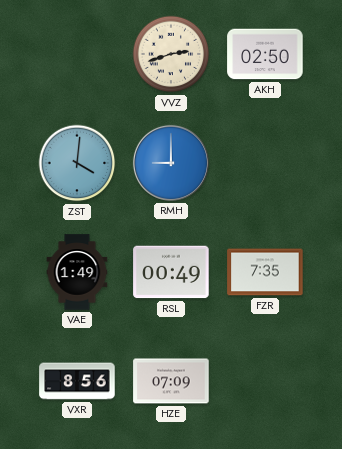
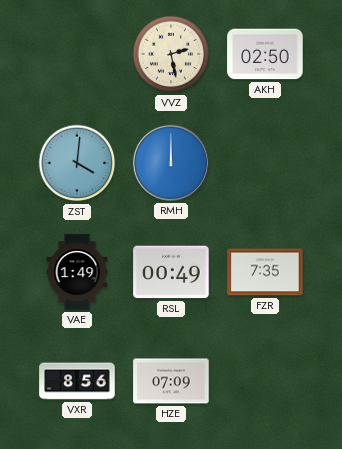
VVZ: 2:42 -> 2:28
RMH: 9:00 -> 12:00
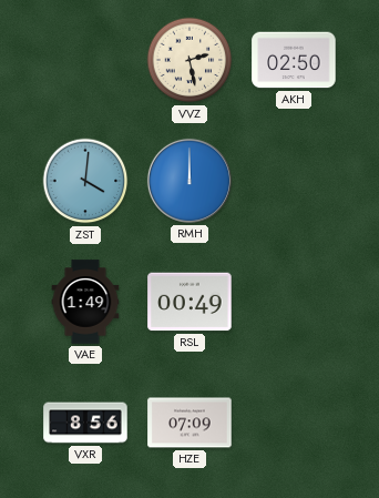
FZR: 7:35 -> none
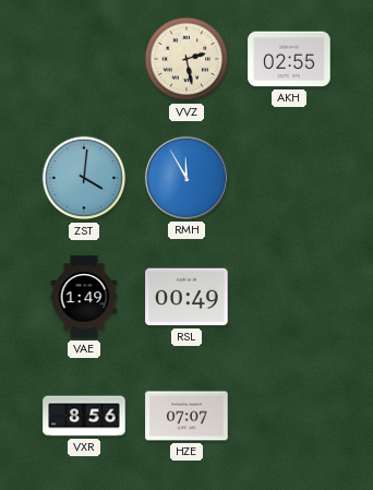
AKH: 02:50 -> 02:55
RMH: 12:00 -> 11:55
HZE: 07:09 -> 07:07
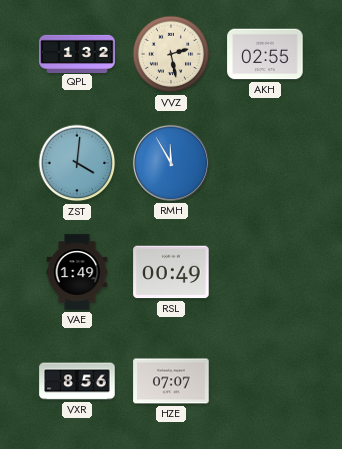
QPL: none -> 1:32
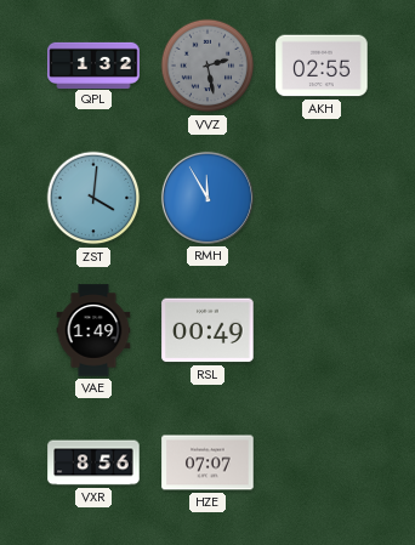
VVZ dial: cream -> grey
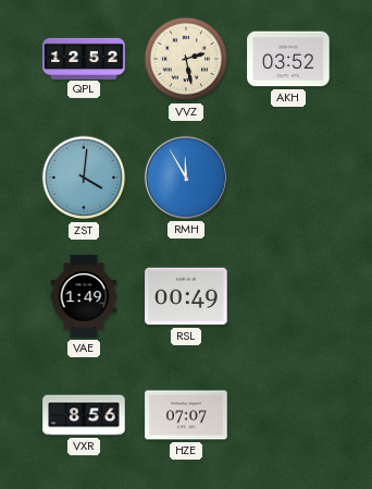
QPL: 1:32 -> 12:52
VVZ dial: grey -> cream
AKH: 02:55 -> 03:52
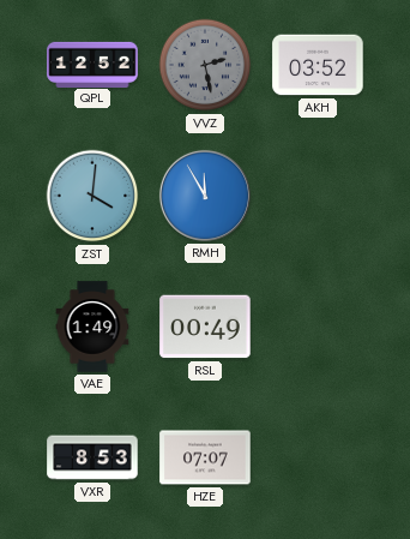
VVZ dial: cream -> grey
VXR: 8:56 -> 8:53
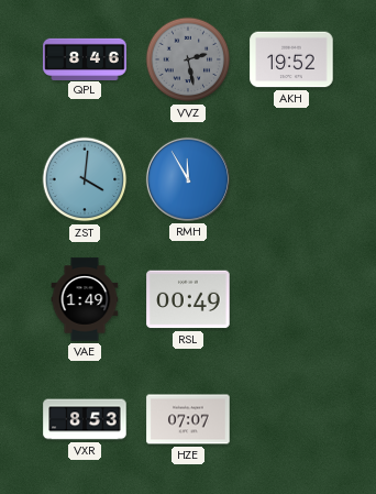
QPL: 12:52 -> 8:46
AKH: 03:52 -> 19:52
